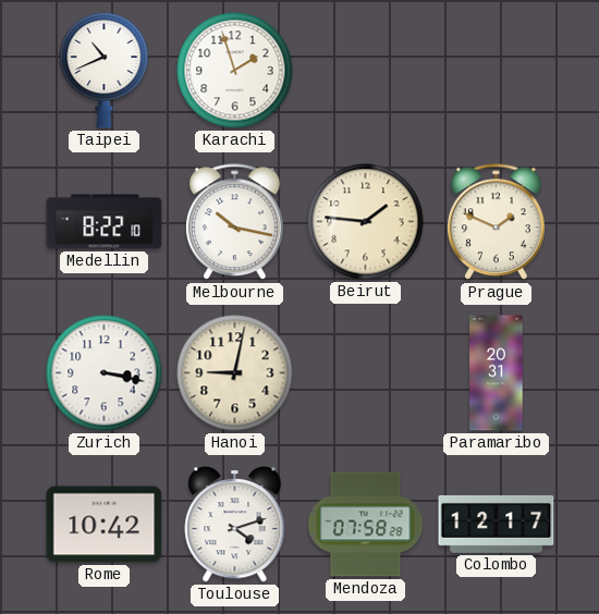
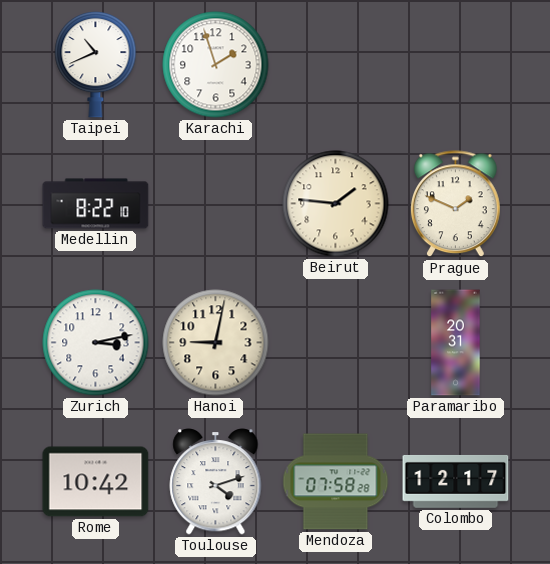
Melbourne: 10:17 -> none
Zurich: 3:17 -> 3:13
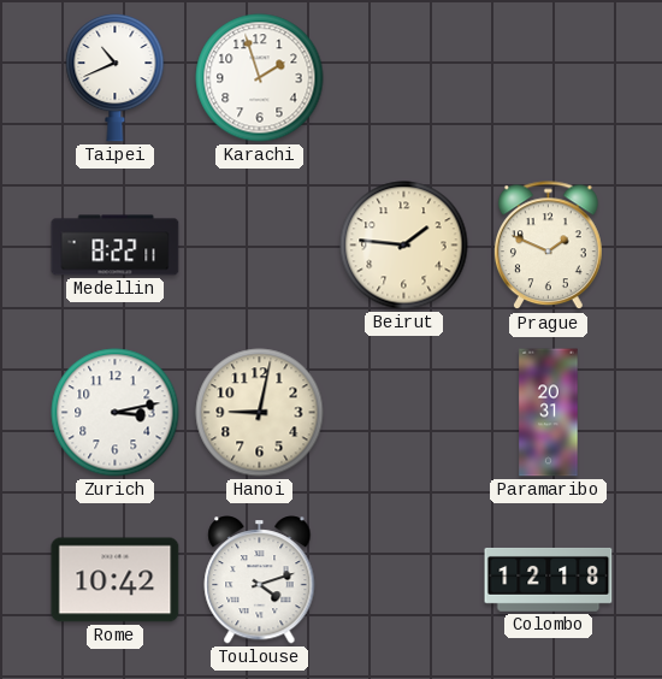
Medellin: 8:22:10 -> 8:22:11
Mendoza: 07:58 -> none
Colombo: 12:17 -> 12:18
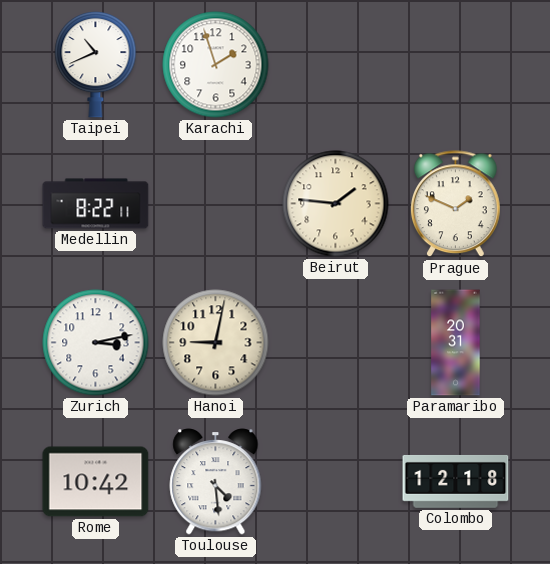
Toulouse: 4:12 -> 4:29
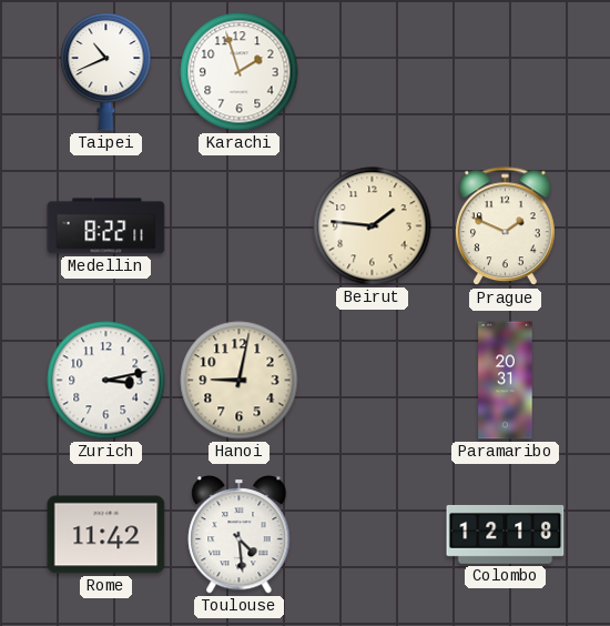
Rome: 10:42 -> 11:42
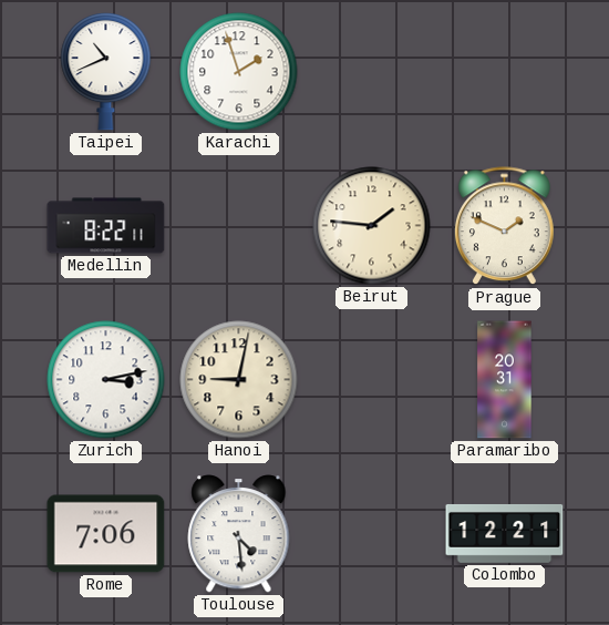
Rome: 11:42 -> 7:06
Colombo: 12:18 -> 12:21
